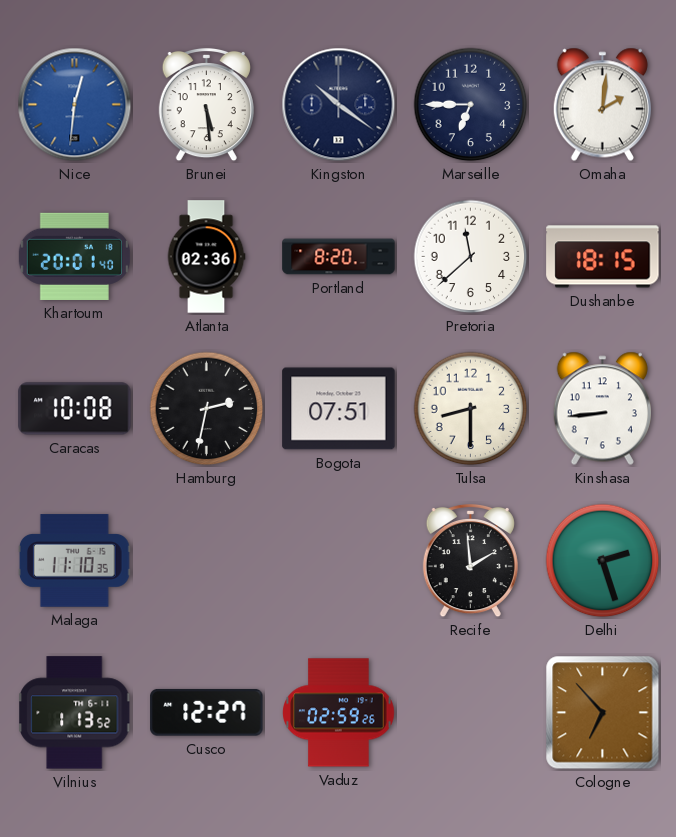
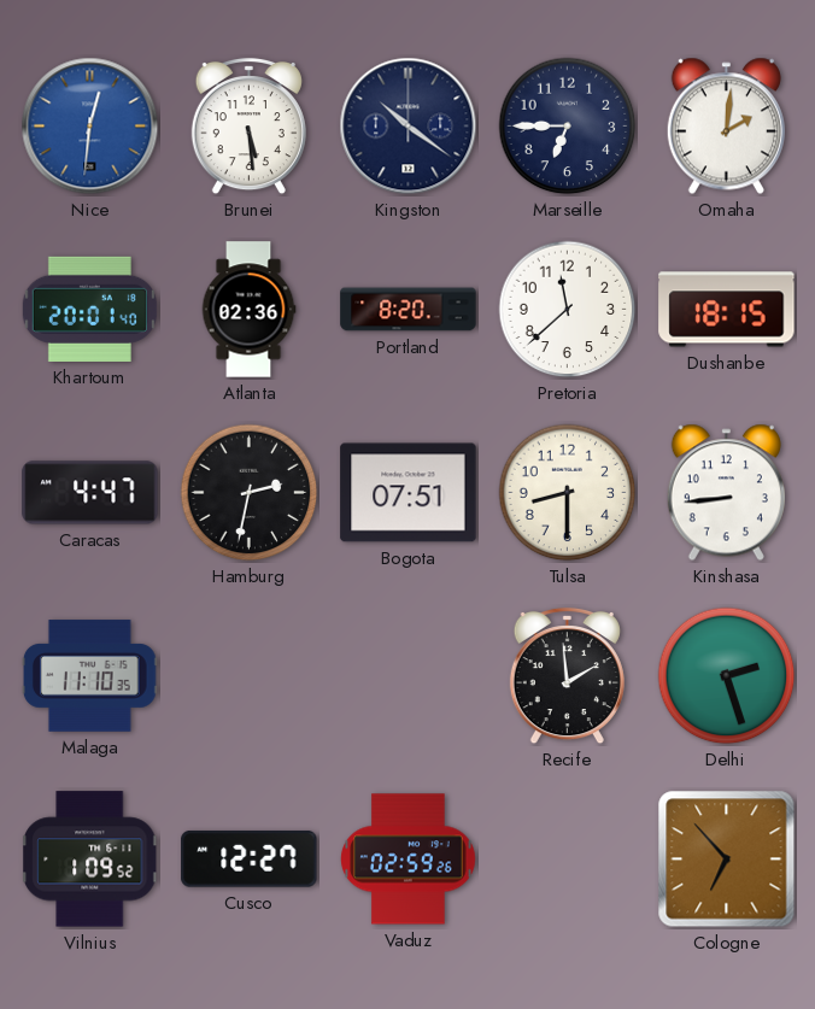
Caracas: 10:08 -> 4:47
Vilnius: 1:13 -> 1:09
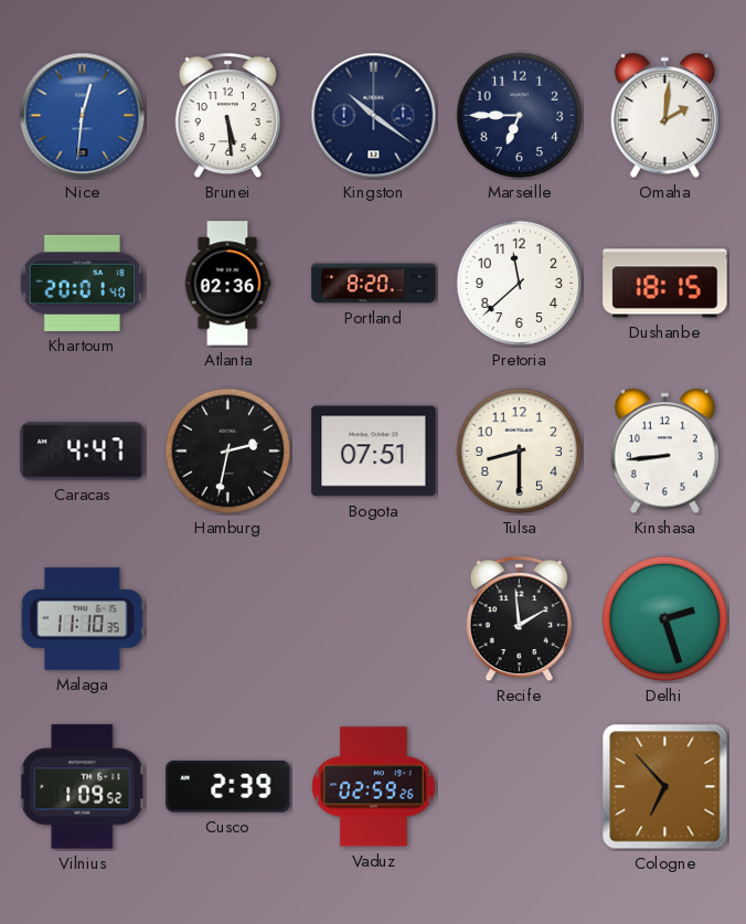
Cusco: 12:27 -> 2:39
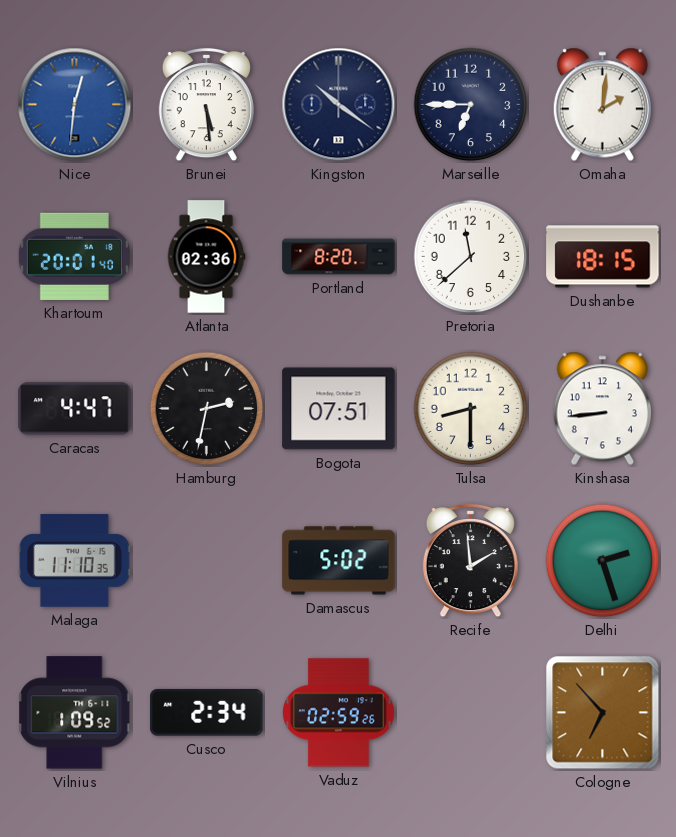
Damascus: none -> 5:02
Cusco: 2:39 -> 2:34
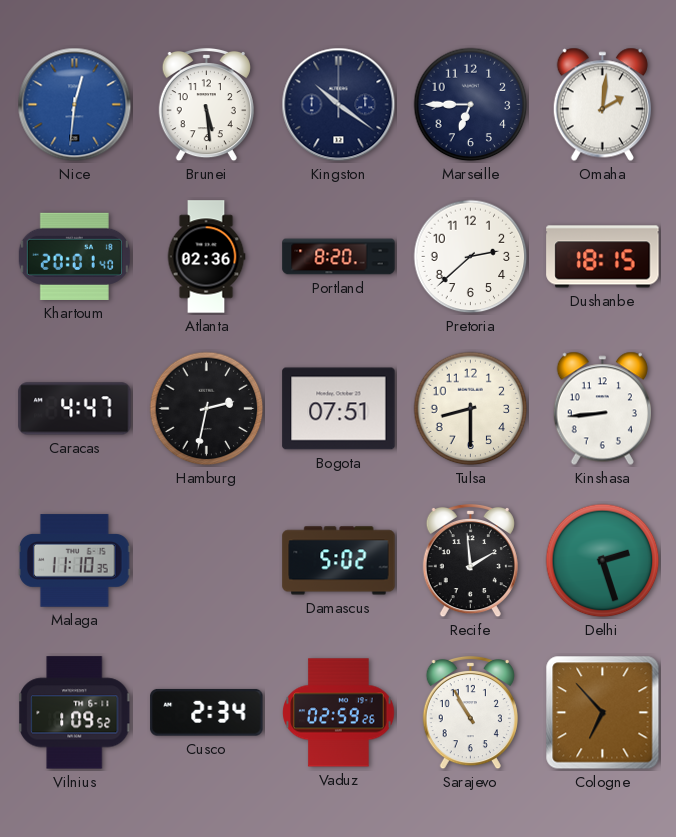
Pretoria: 11:38 -> 2:38
Sarajevo: none -> 10:55
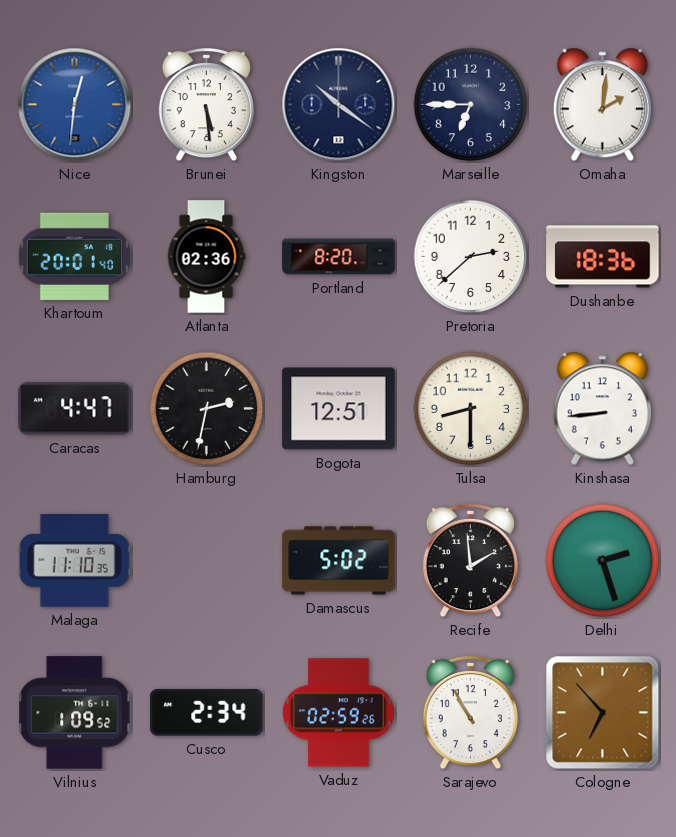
Dushanbe: 18:15 -> 18:36
Bogota: 07:51 -> 12:51
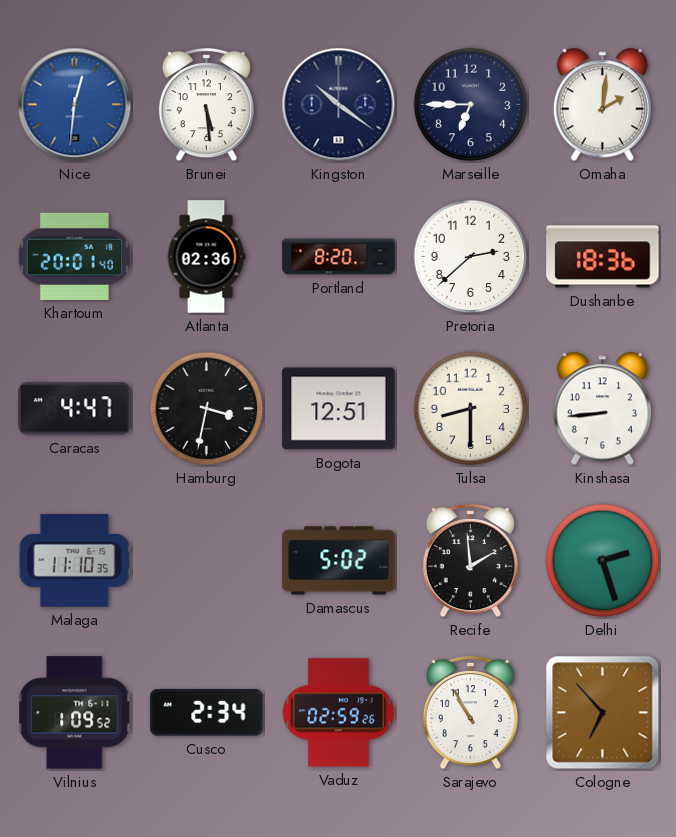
Hamburg: 2:32 -> 3:32
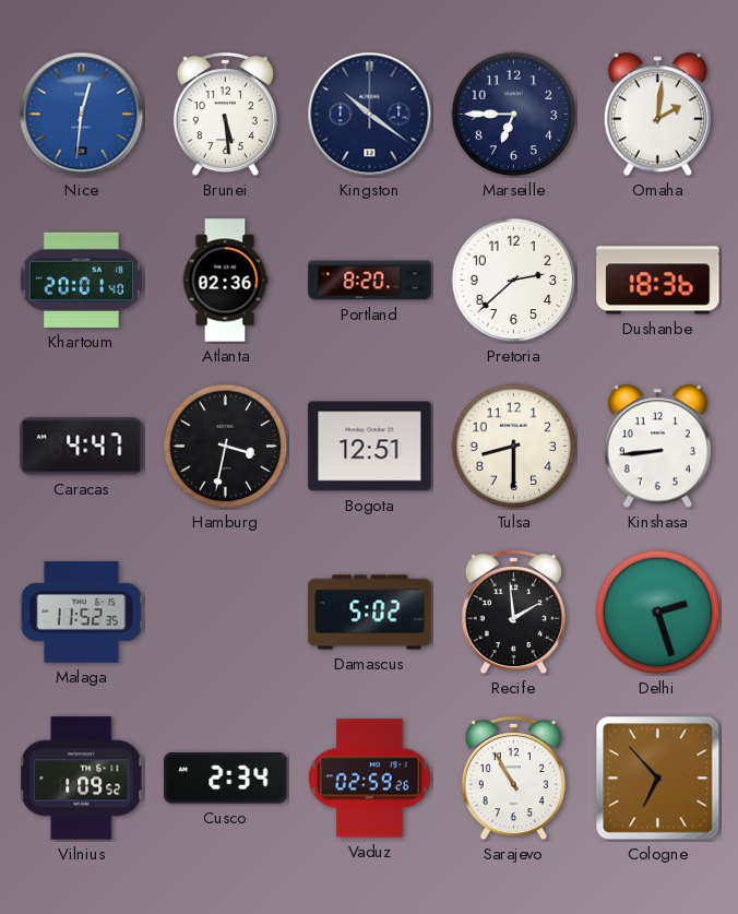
Malaga: 11:10 -> 11:52
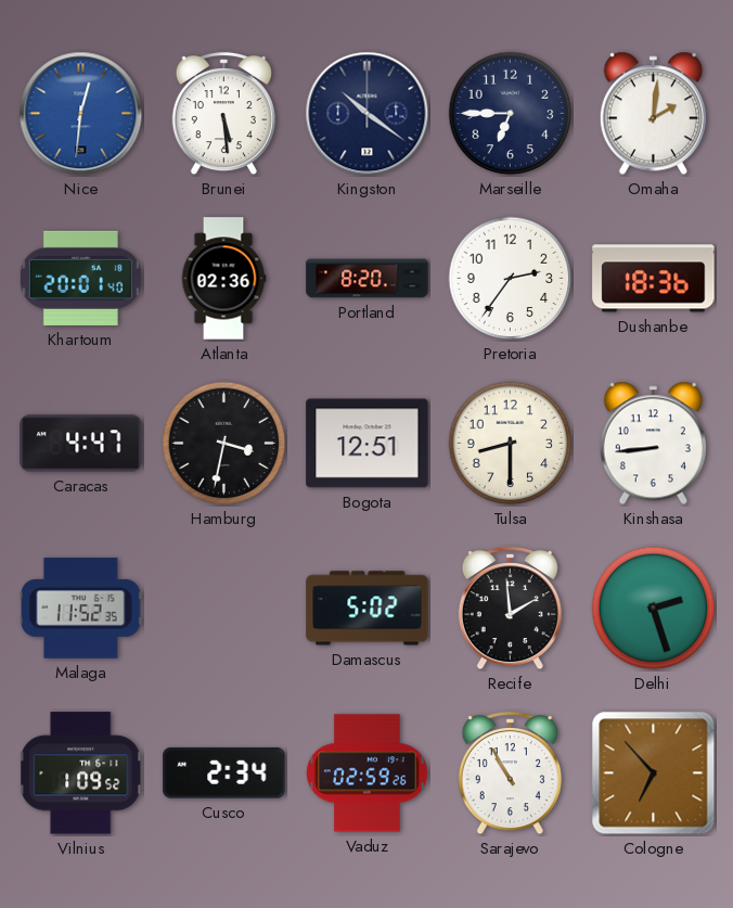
Pretoria: 2:38 -> 2:36
